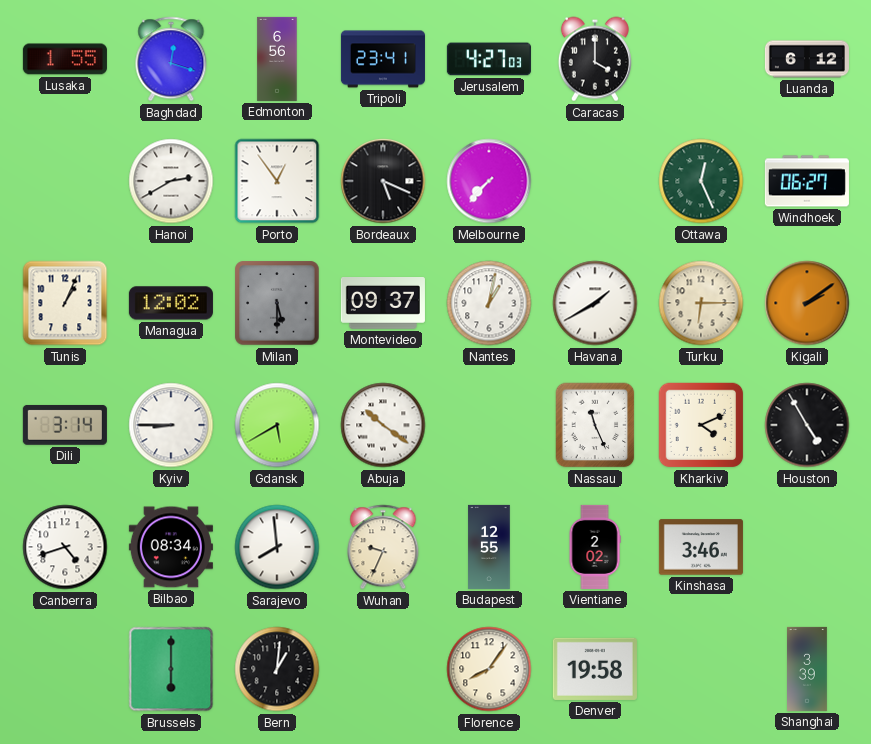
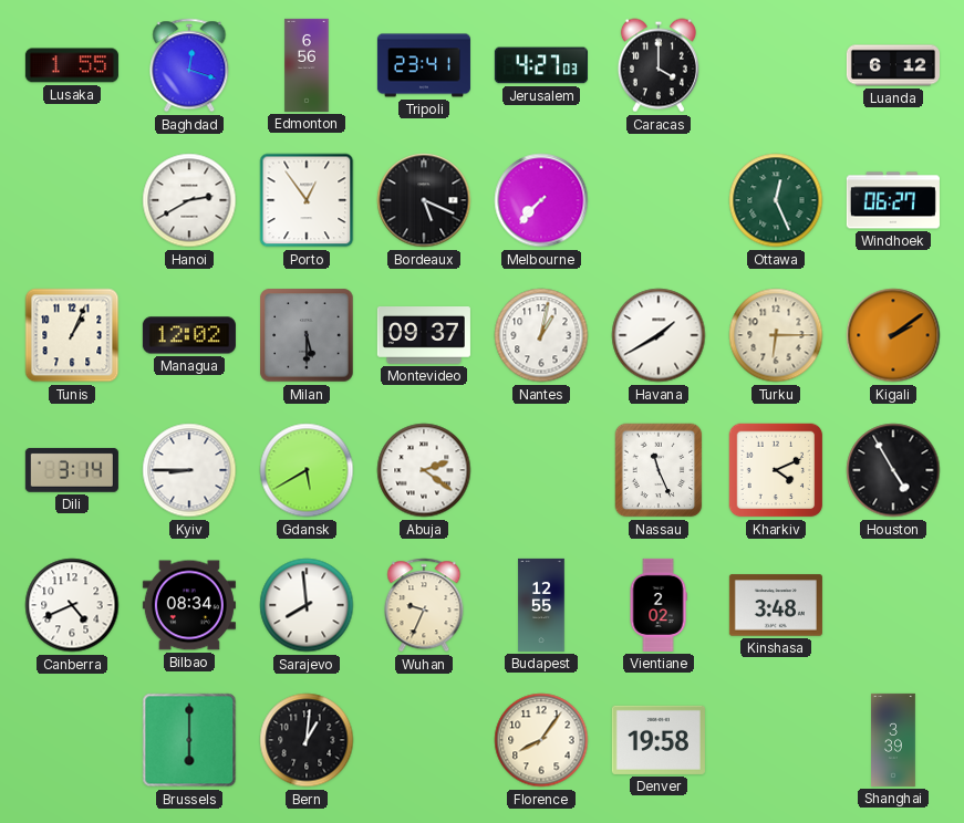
Abuja: 10:21 -> 2:21
Canberra: 4:42 -> 4:41
Kinshasa: 3:46 -> 3:48
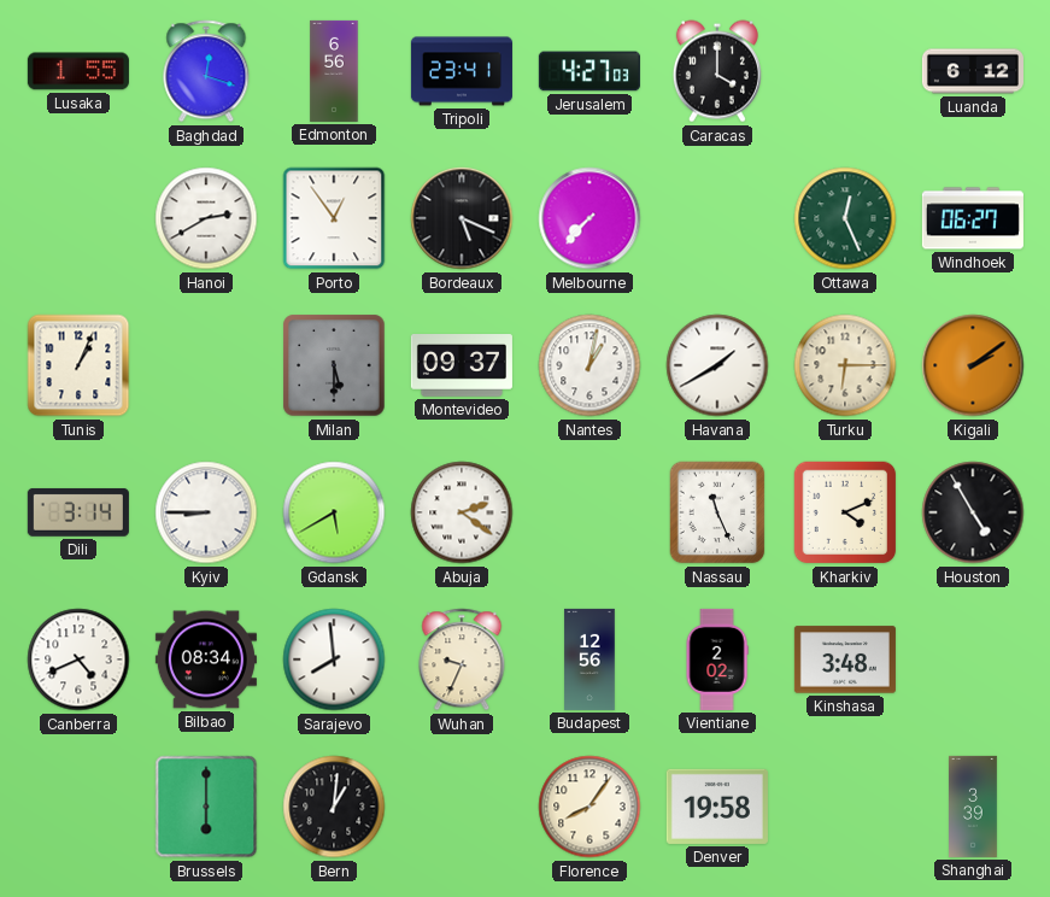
Managua: 12:02 -> none
Budapest: 12:55 -> 12:56
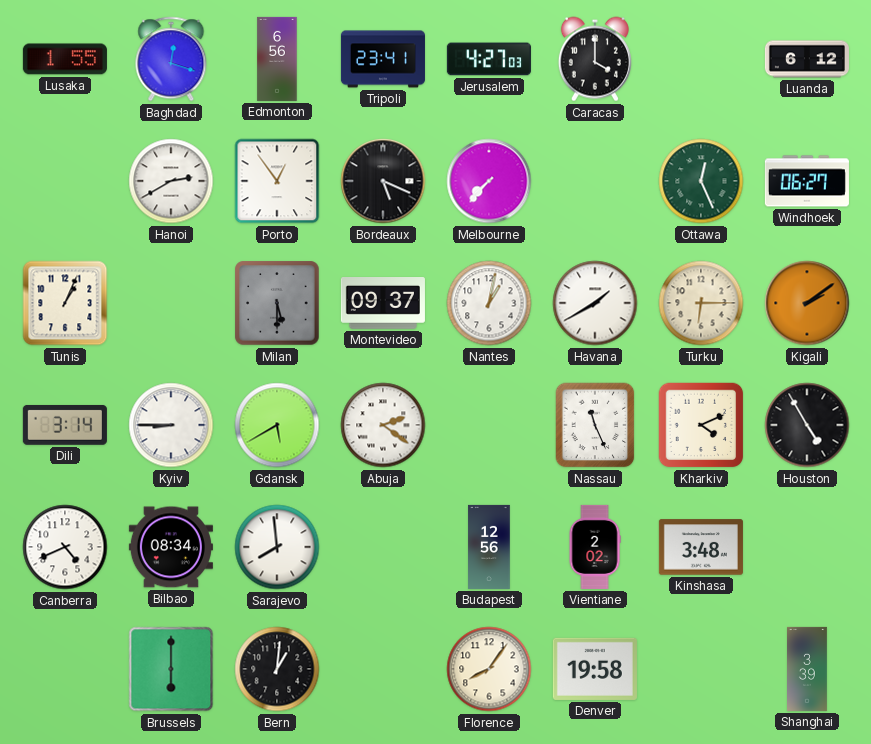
Wuhan: 9:34 -> none
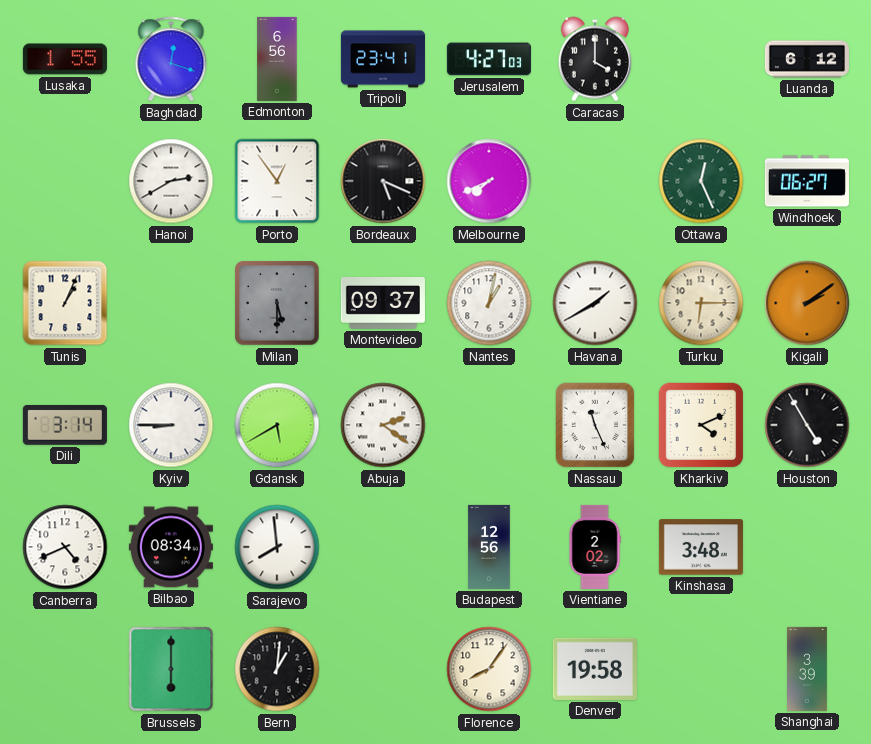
Melbourne: 7:37 -> 7:41
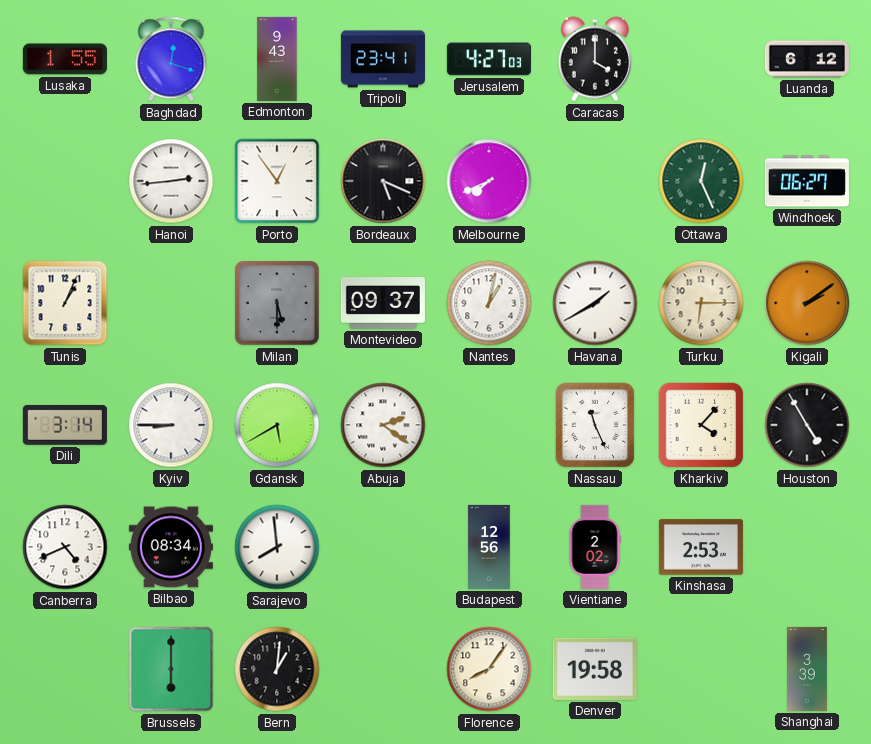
Edmonton: 6:56 -> 9:43
Hanoi: 2:40 -> 2:44
Kharkiv: 4:11 -> 4:07
Kinshasa: 3:48 -> 2:53
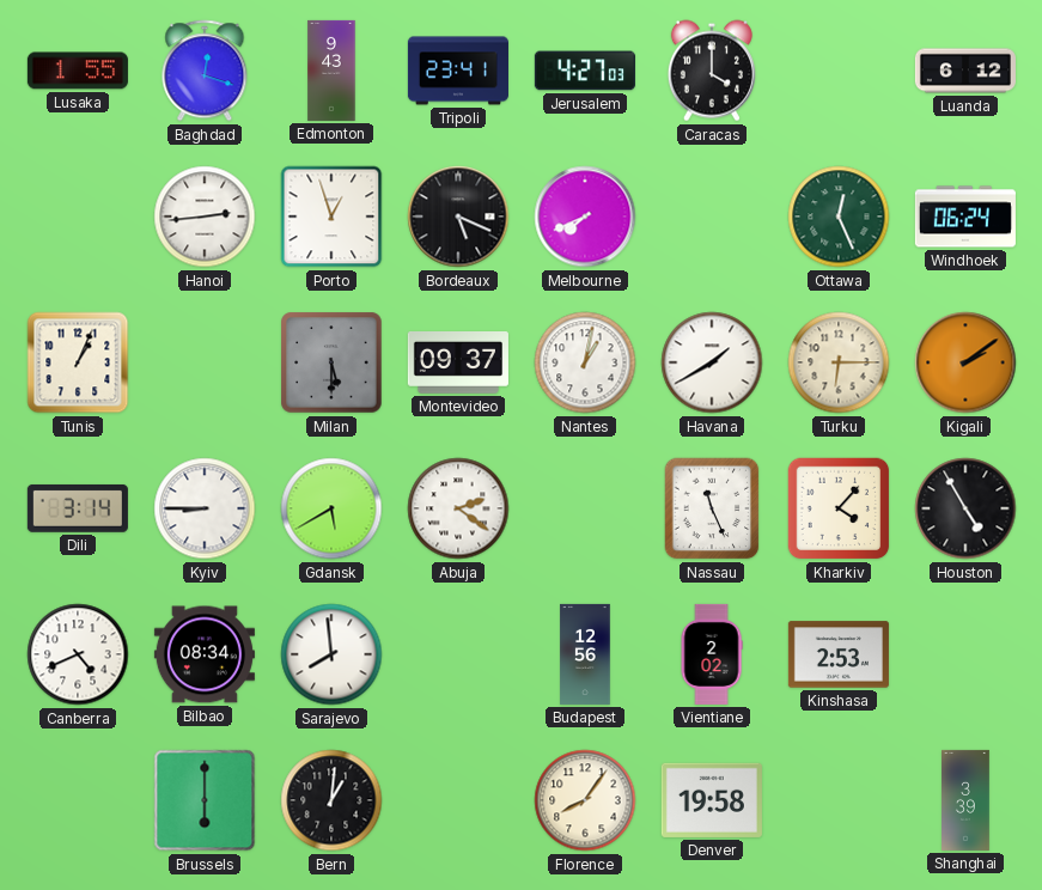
Porto: 12:54 -> 12:57
Windhoek: 06:27 -> 06:24
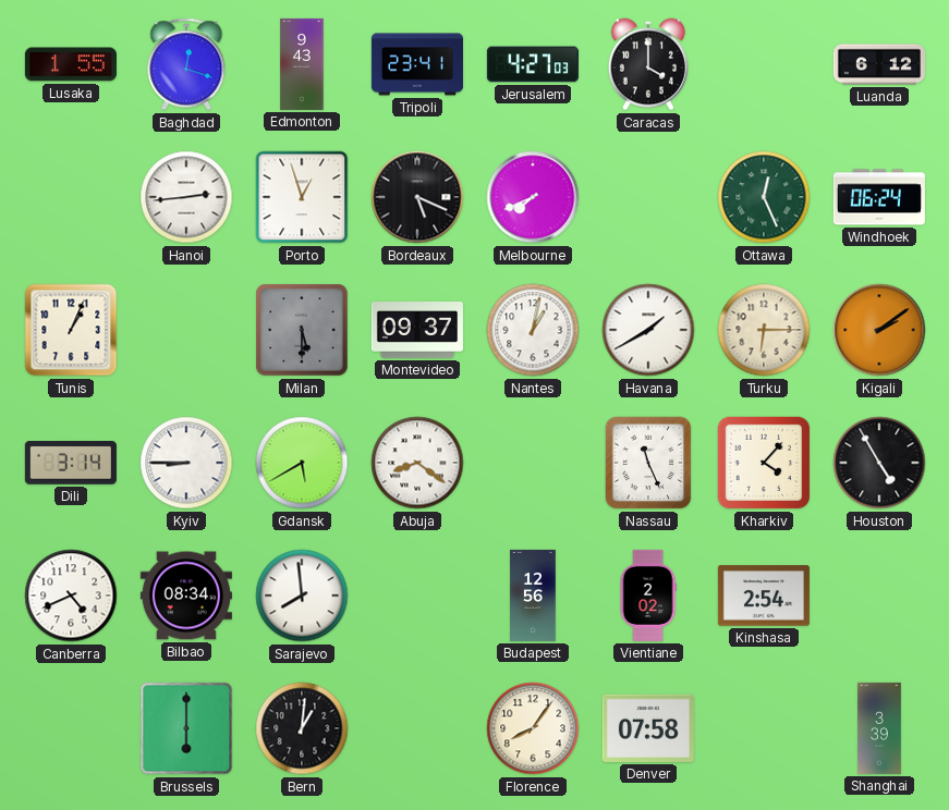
Abuja: 2:21 -> 8:21
Kinshasa: 2:53 -> 2:54
Denver: 19:58 -> 07:58
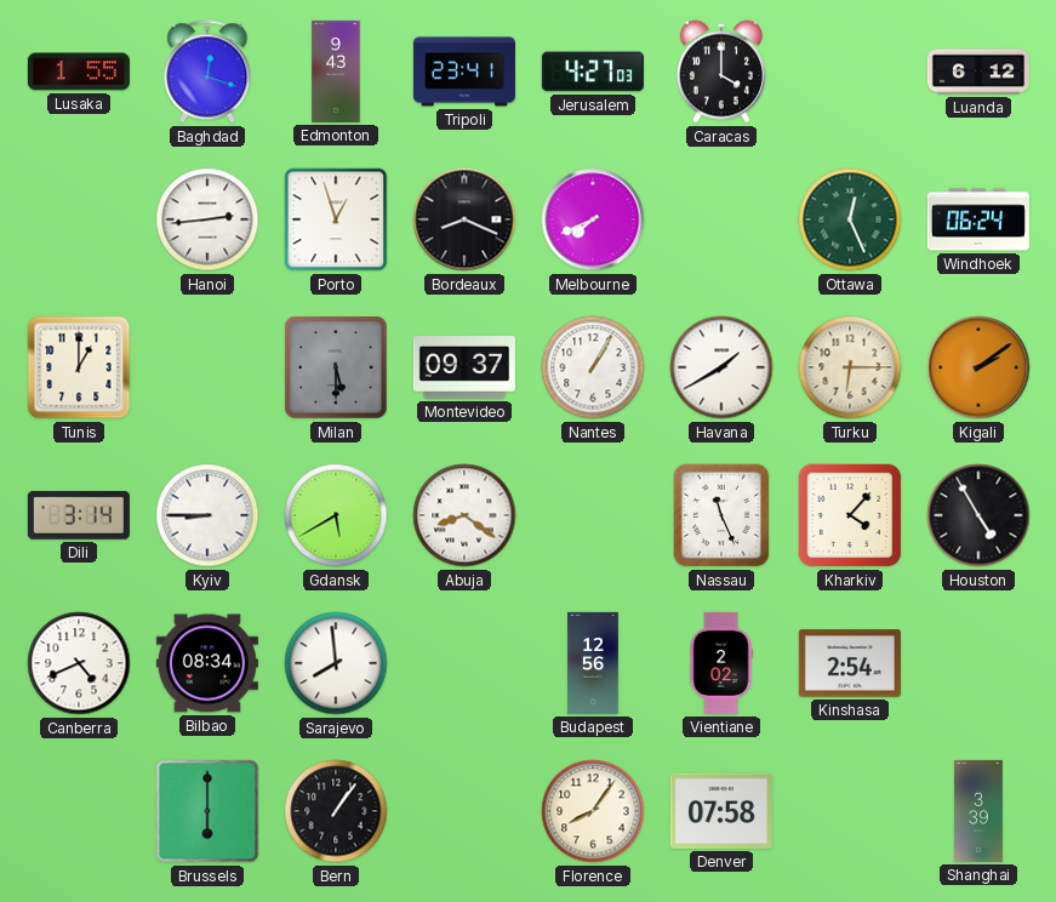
Bordeaux: 5:19 -> 8:19
Tunis: 1:04 -> 1:00
Nantes: 1:02 -> 1:05
Bern: 1:01 -> 1:06
